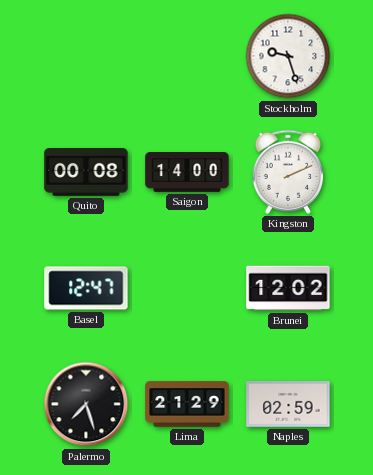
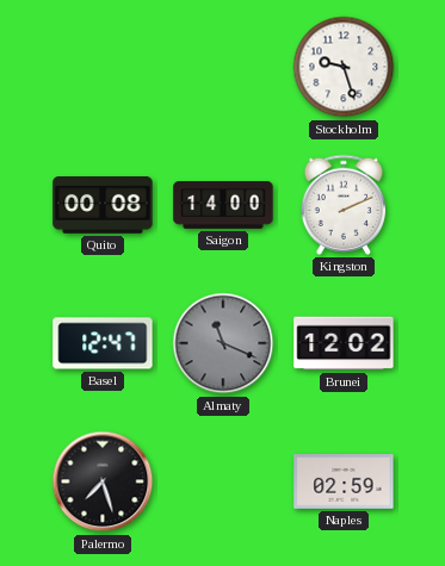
Almaty: none -> 11:19
Lima: 21:29 -> none
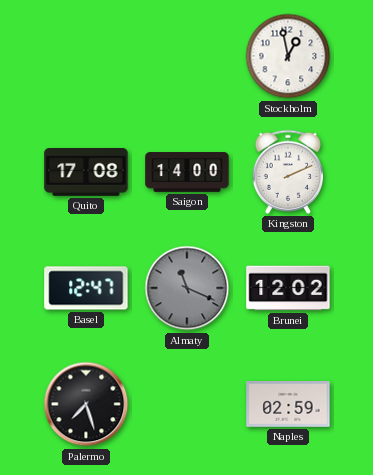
Stockholm: 9:27 -> 12:58
Quito: 00:08 -> 17:08
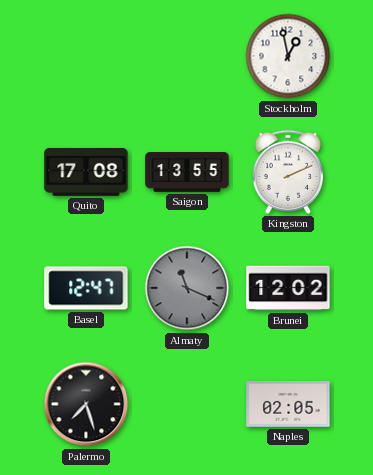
Saigon: 14:00 -> 13:55
Naples: 02:59 -> 02:05
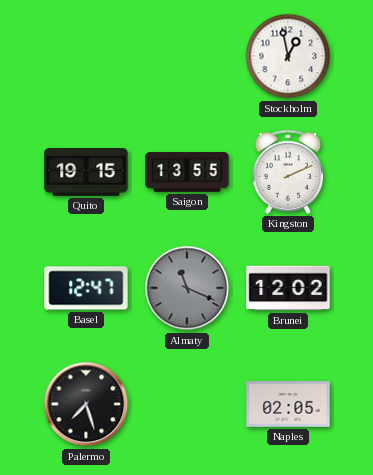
Quito: 17:08 -> 19:15
